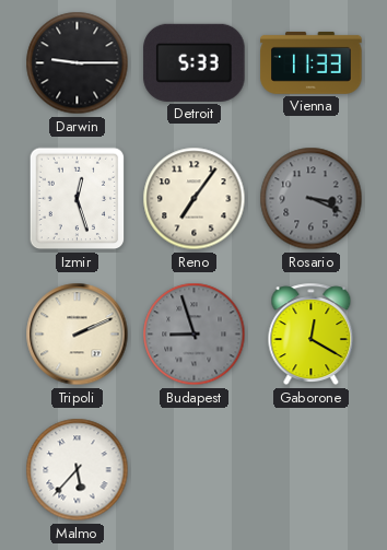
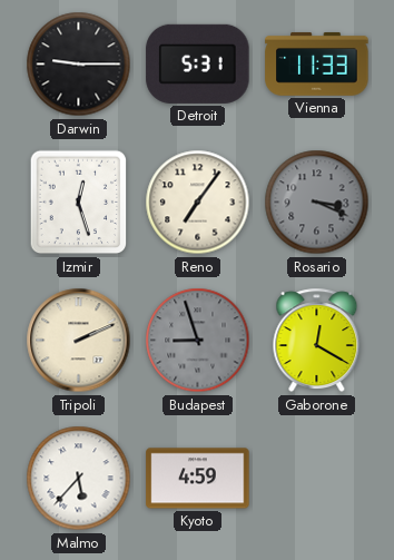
Detroit: 5:33 -> 5:31
Kyoto: none -> 4:59
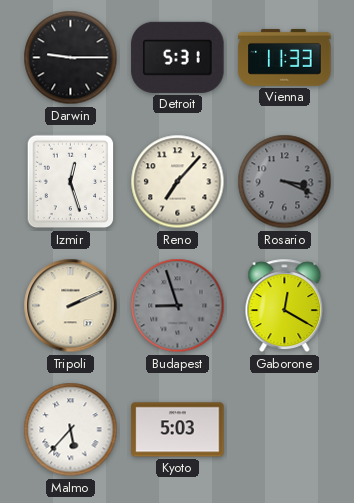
Reno: 7:06 -> 7:07
Kyoto: 4:59 -> 5:03
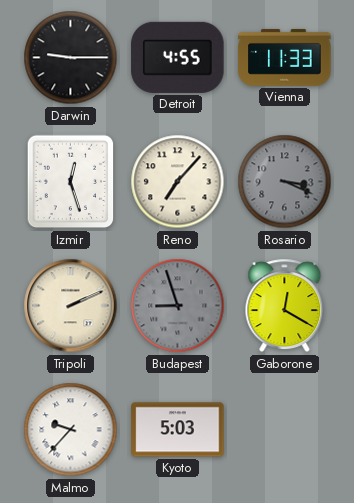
Detroit: 5:31 -> 4:55
Malmo: 5:37 -> 9:37
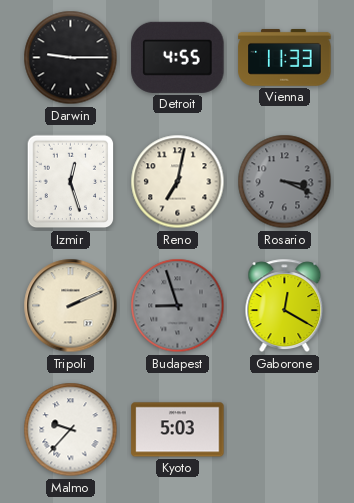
Reno: 7:07 -> 7:02
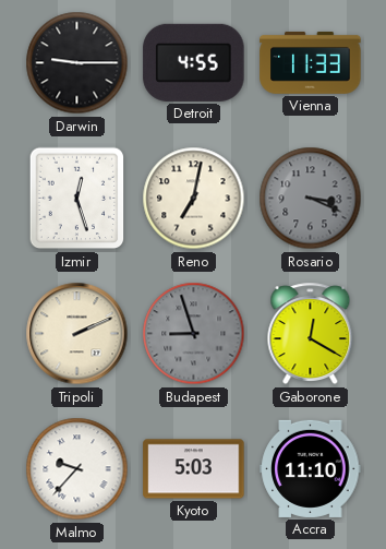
Accra: none -> 11:10
